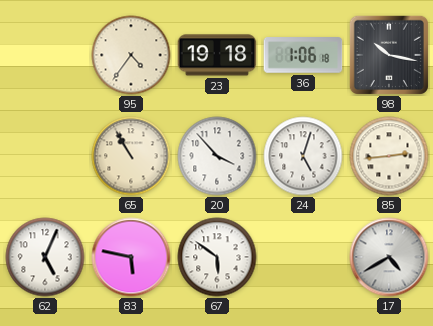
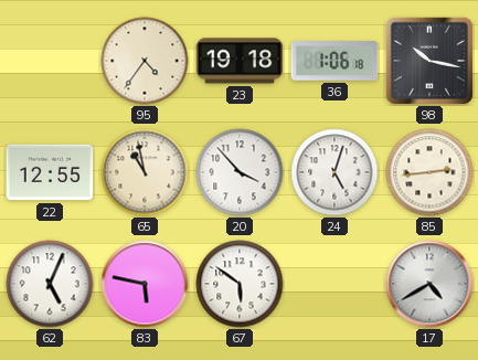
22: none -> 12:55
65: 10:55 -> 10:58
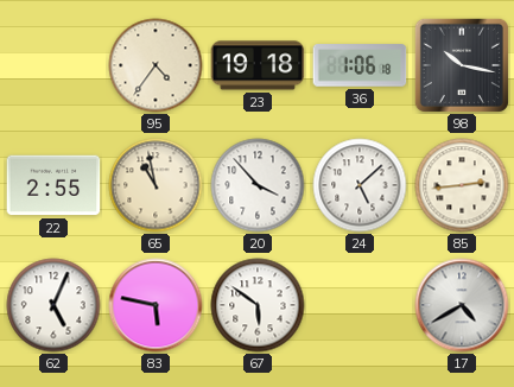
22: 12:55 -> 2:55
24: 5:03 -> 5:08
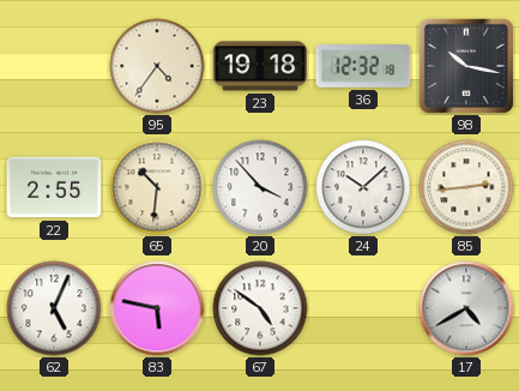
36: 1:06 -> 12:32
65: 10:58 -> 10:31
24: 5:08 -> 10:08
67: 5:51 -> 4:51
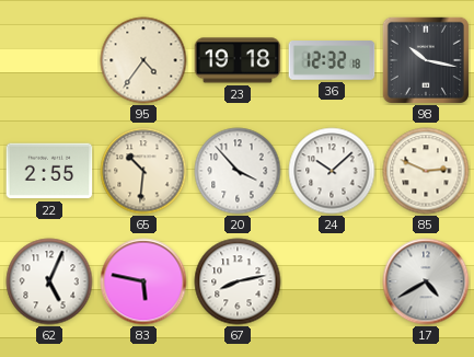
85: 2:44 -> 2:49
67: 4:51 -> 8:13
